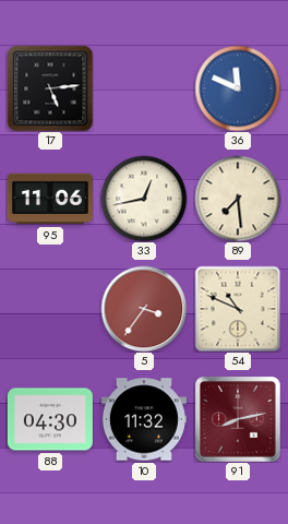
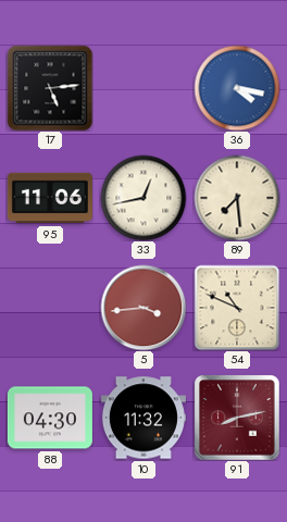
36: 11:49 -> 4:17
5: 3:36 -> 3:44
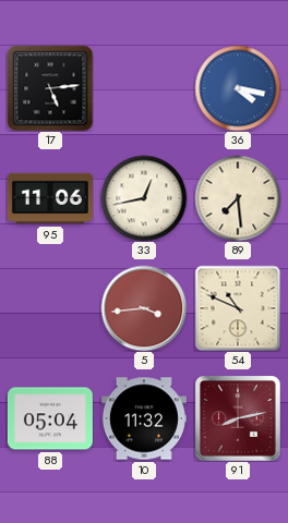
88: 04:30 -> 05:04
